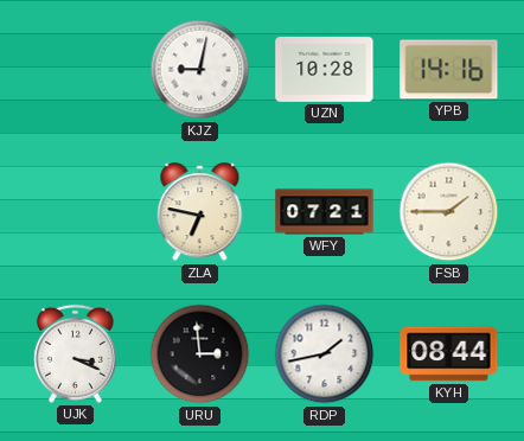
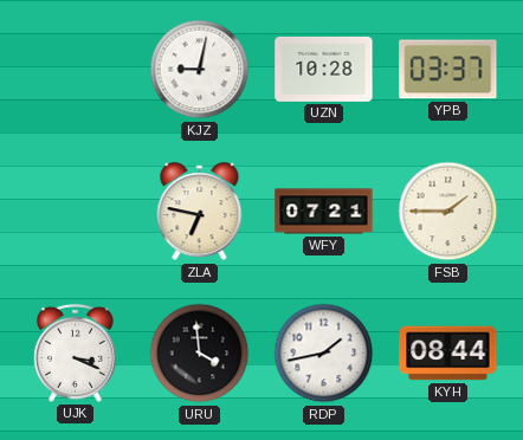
YPB: 14:16 -> 03:37
URU: 2:59 -> 3:59
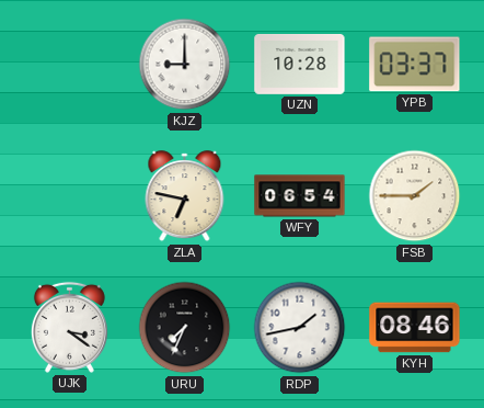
KJZ: 9:02 -> 9:00
WFY: 07:21 -> 06:54
UJK: 3:19 -> 3:21
URU: 3:59 -> 7:34
KYH: 08:44 -> 08:46
